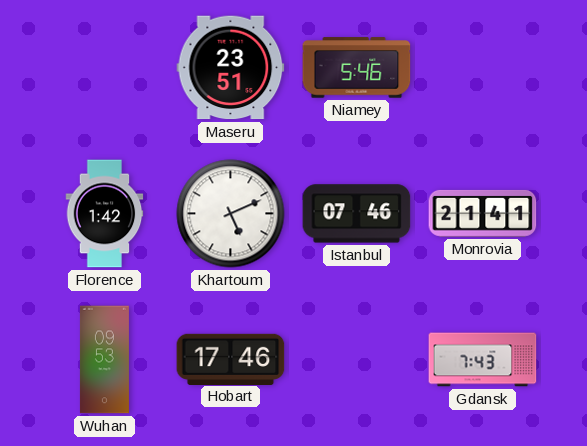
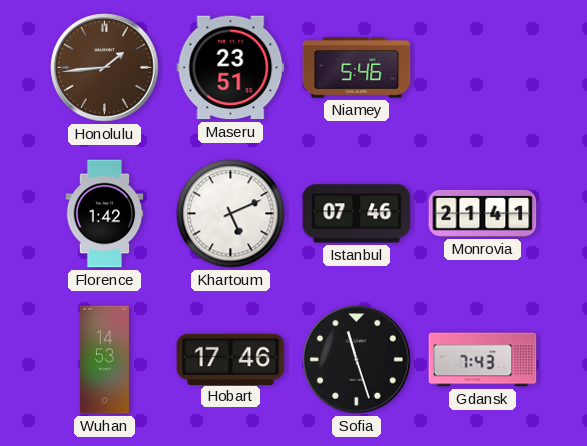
Honolulu: none -> 1:44
Wuhan: 09:53 -> 14:53
Sofia: none -> 11:27
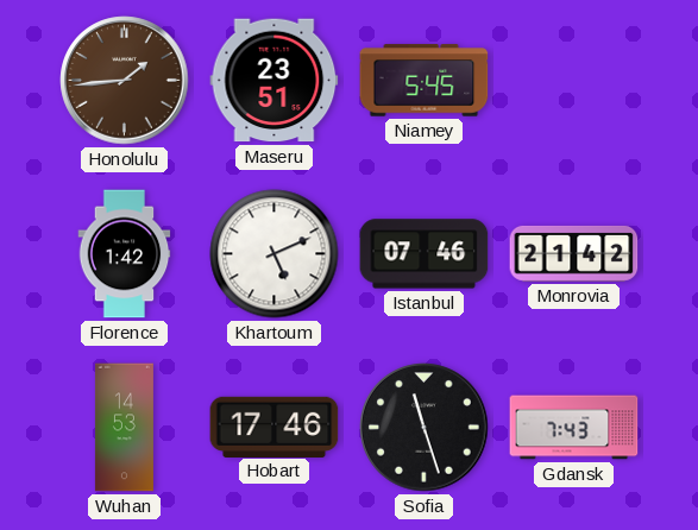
Niamey: 5:46 -> 5:45
Monrovia: 21:41 -> 21:42
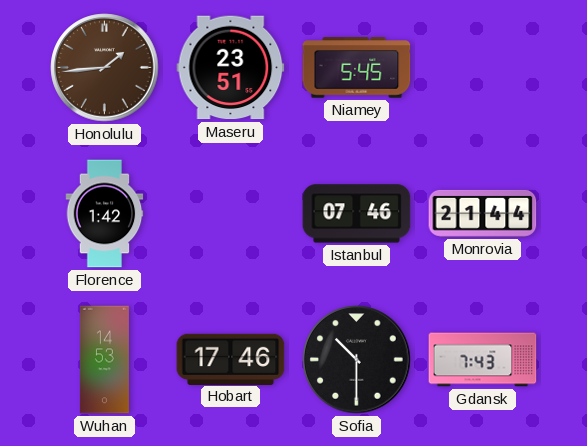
Khartoum: 5:11 -> none
Monrovia: 21:42 -> 21:44
Sofia: 11:27 -> 10:30
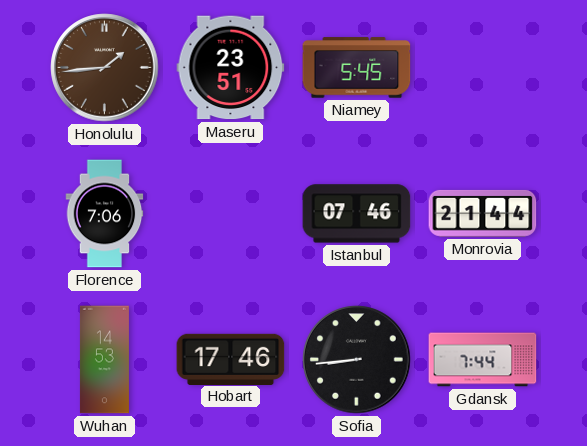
Florence: 1:42 -> 7:06
Sofia: 10:30 -> 8:44
Gdansk: 7:43 -> 7:44
